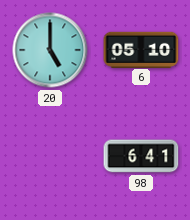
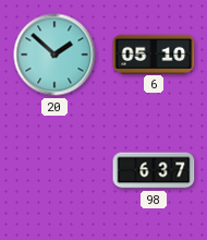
20: 5:00 -> 1:52
98: 6:41 -> 6:37
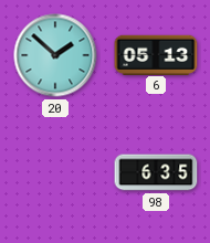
6: 05:10 -> 05:13
98: 6:37 -> 6:35
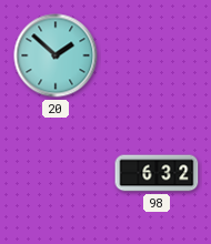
6: 05:13 -> none
98: 6:35 -> 6:32
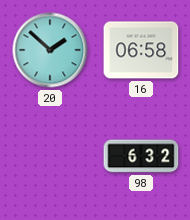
16: none -> 06:58
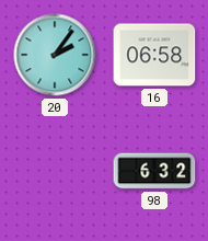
20: 1:52 -> 2:06
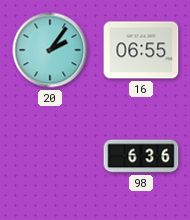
16: 06:58 -> 06:55
98: 6:32 -> 6:36
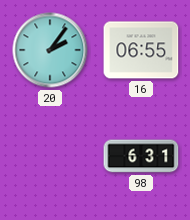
98: 6:36 -> 6:31
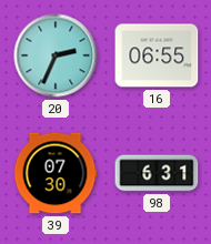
20: 2:06 -> 2:34
39: none -> 07:30
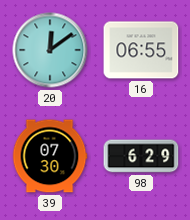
20: 2:34 -> 12:09
98: 6:31 -> 6:29
